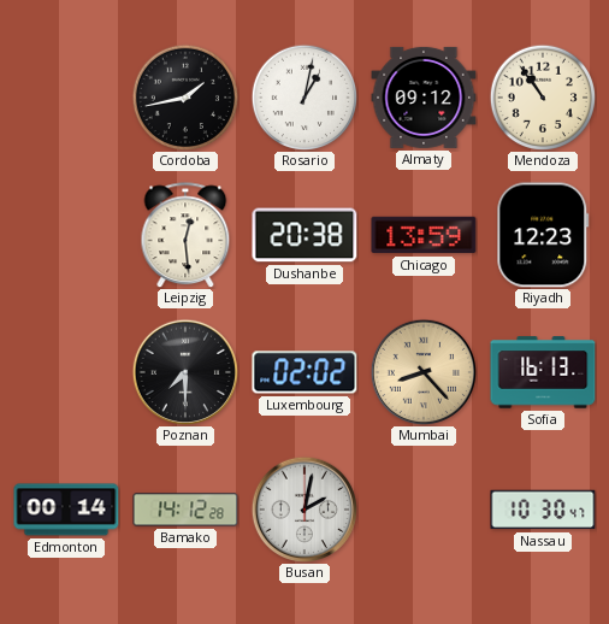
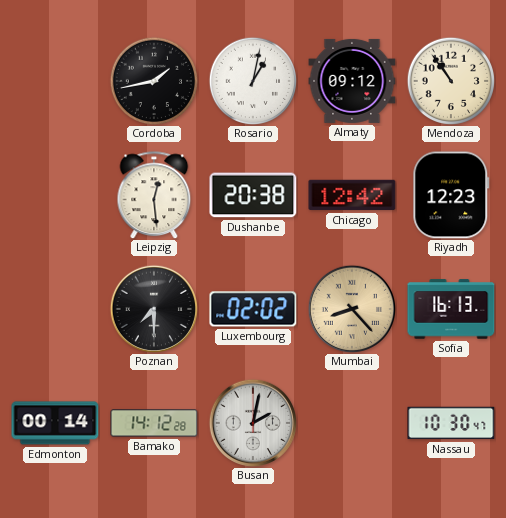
Chicago: 13:59 -> 12:42
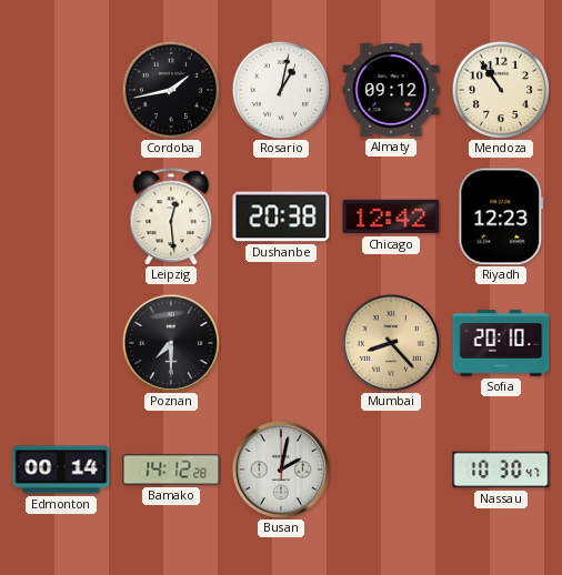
Luxembourg: 02:02 -> none
Sofia: 16:13 -> 20:10
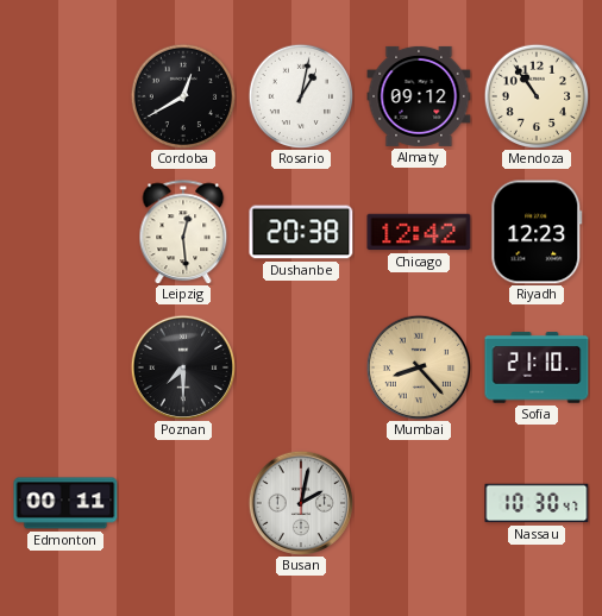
Cordoba: 1:43 -> 12:40
Sofia: 20:10 -> 21:10
Edmonton: 00:14 -> 00:11
Bamako: 14:12 -> none
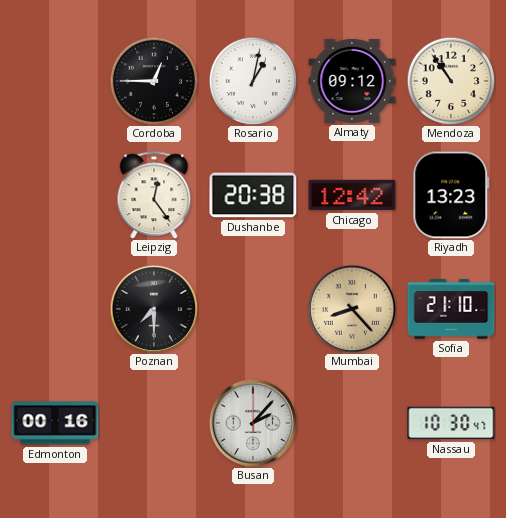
Cordoba: 12:40 -> 12:45
Leipzig: 12:29 -> 12:24
Riyadh: 12:23 -> 13:23
Edmonton: 00:11 -> 00:16
Busan: 2:02 -> 2:07
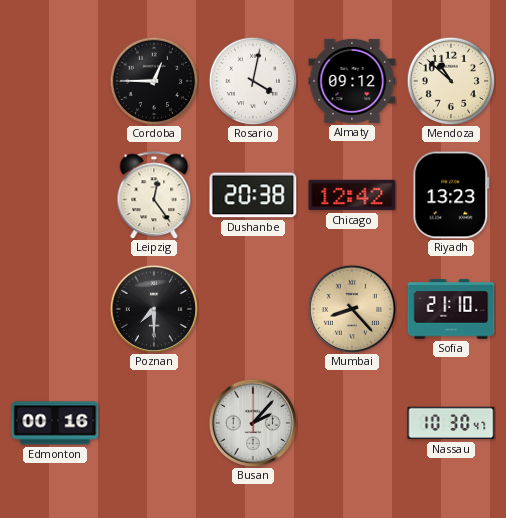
Rosario: 1:02 -> 4:02
Mendoza: 10:54 -> 10:52
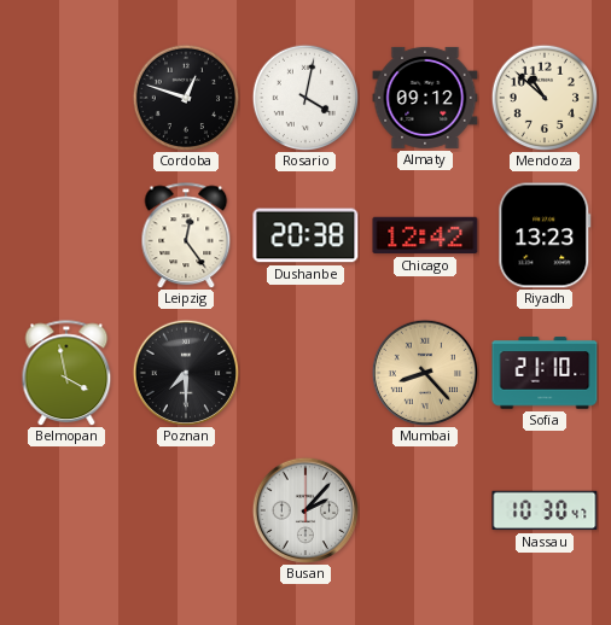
Cordoba: 12:45 -> 12:48
Belmopan: none -> 3:58
Edmonton: 00:16 -> none
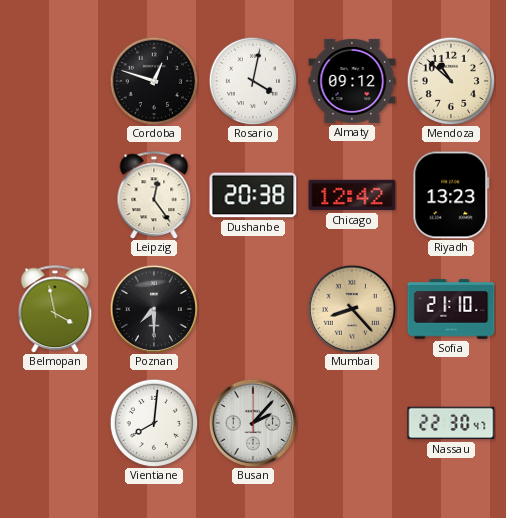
Vientiane: none -> 8:01
Nassau: 10:30 -> 22:30
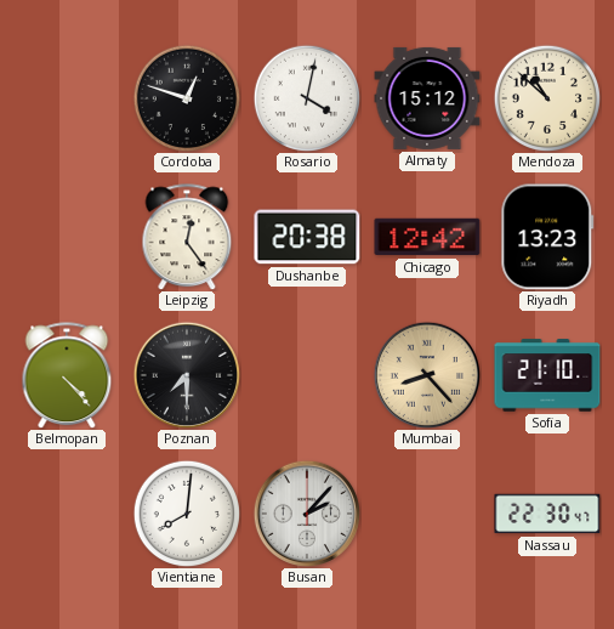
Almaty: 09:12 -> 15:12
Belmopan: 3:58 -> 4:23
